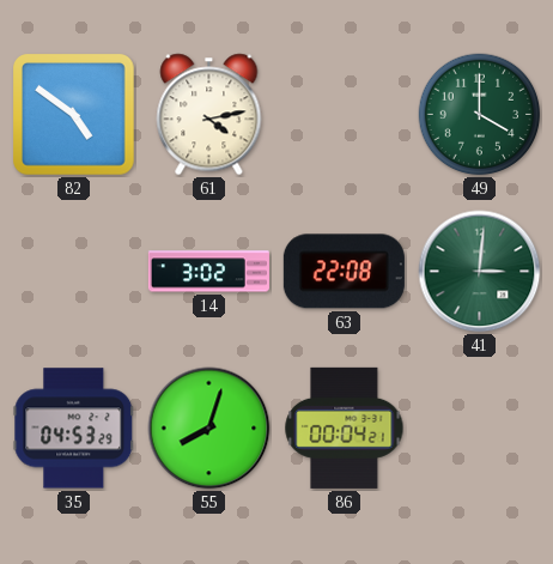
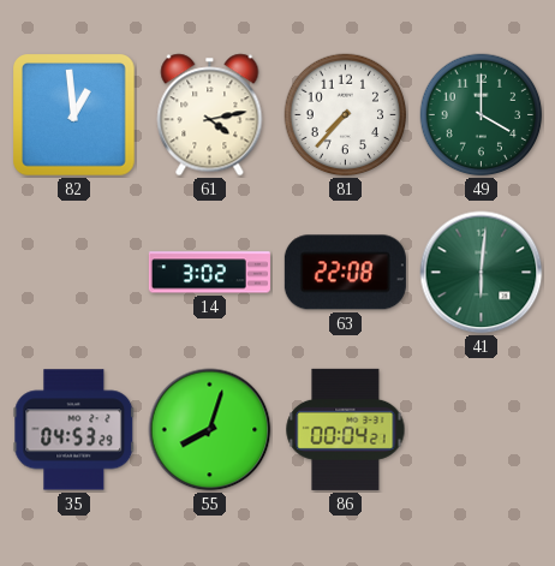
82: 4:51 -> 12:59
81: none -> 7:37
41: 3:01 -> 6:01
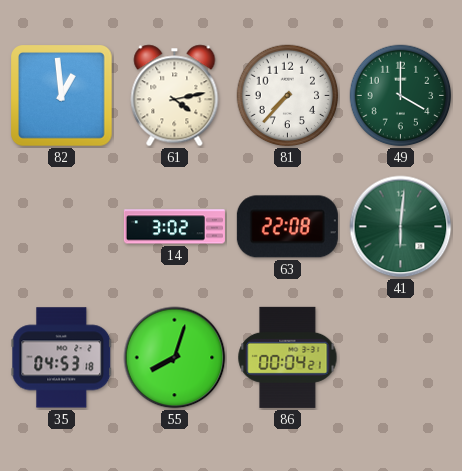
35: 04:53:29 -> 04:53:18
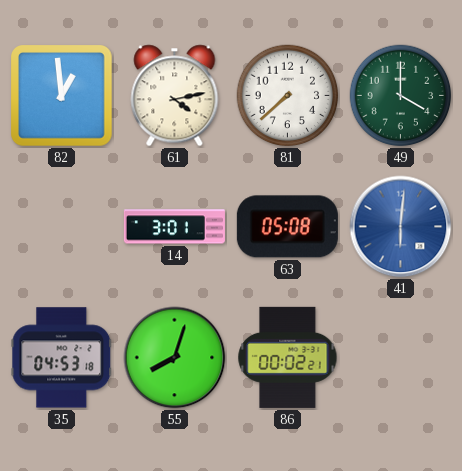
81: 7:37 -> 7:38
14: 3:02 -> 3:01
63: 22:08 -> 05:08
41 dial: green -> blue
86: 00:04 -> 00:02
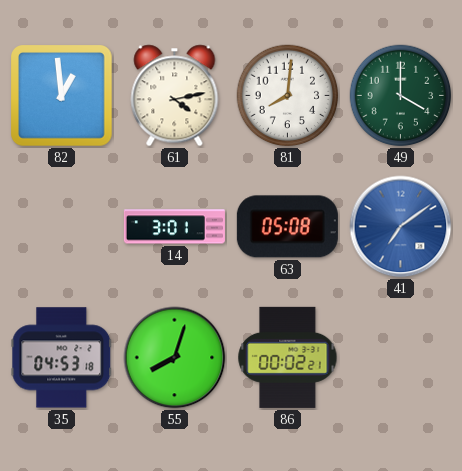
81: 7:38 -> 8:01
41: 6:01 -> 7:09
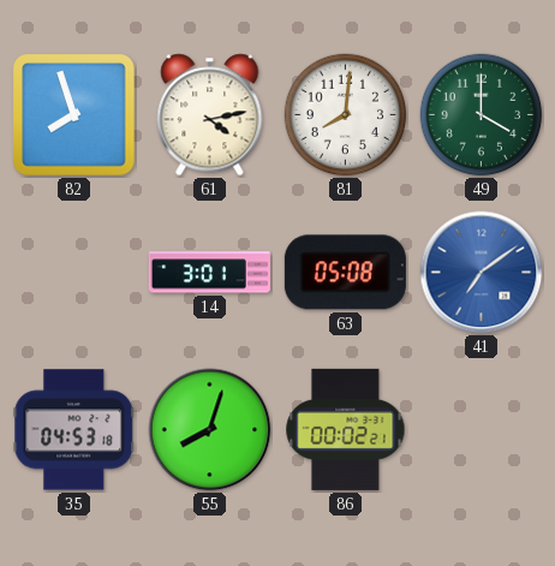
82: 12:59 -> 7:57
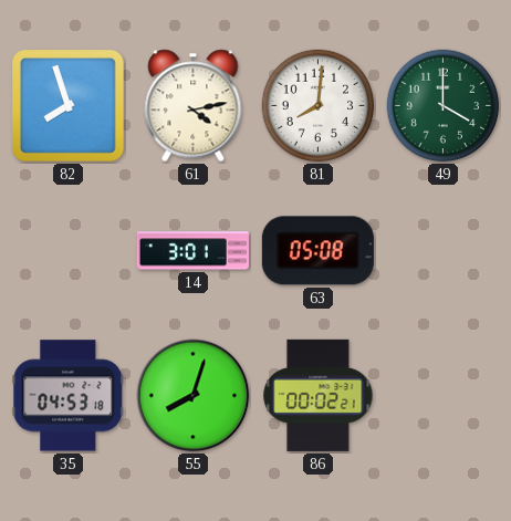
41: 7:09 -> none
